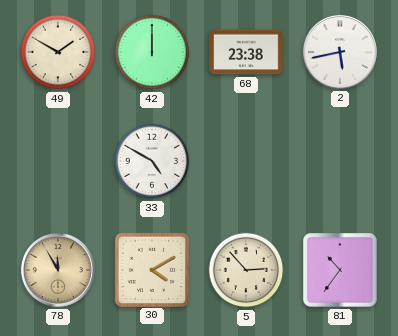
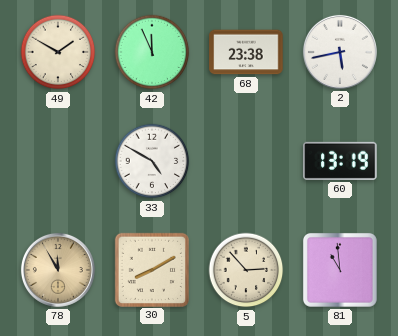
42: 12:00 -> 11:56
60: none -> 13:19
30: 4:10 -> 8:10
81: 10:36 -> 10:59
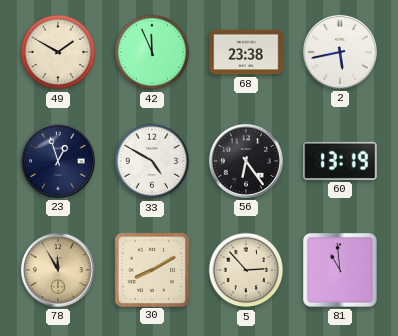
23: none -> 12:57
56: none -> 6:24
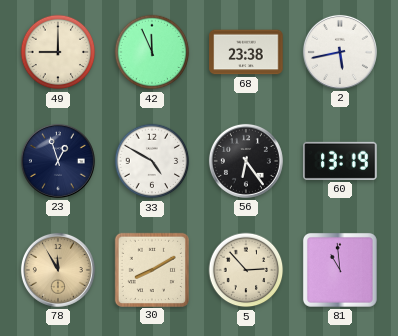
49: 1:50 -> 9:00
